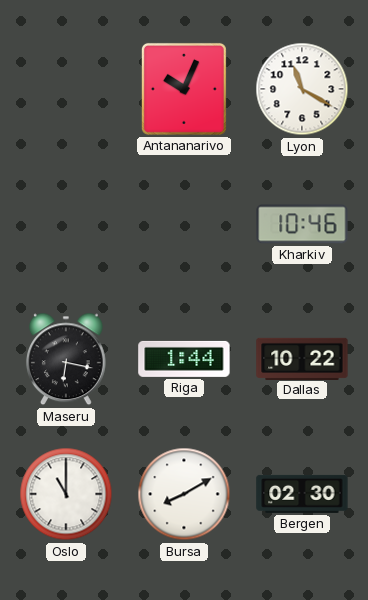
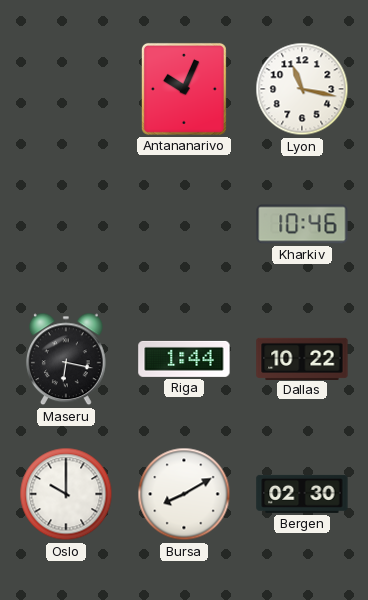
Lyon: 11:20 -> 11:17
Oslo: 11:00 -> 10:00
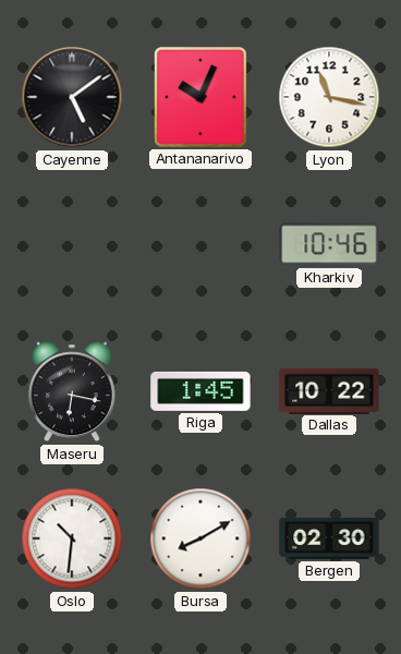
Cayenne: none -> 5:09
Riga: 1:44 -> 1:45
Oslo: 10:00 -> 10:31
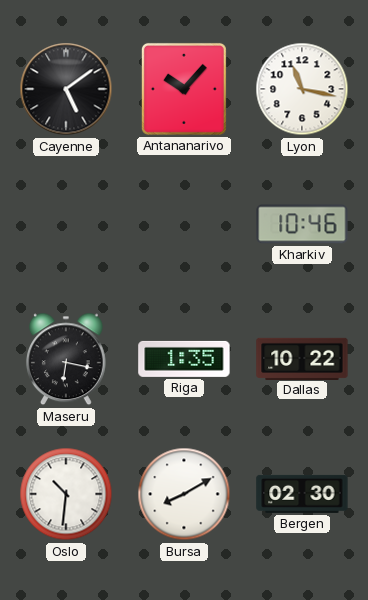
Antananarivo: 10:04 -> 10:07
Riga: 1:45 -> 1:35
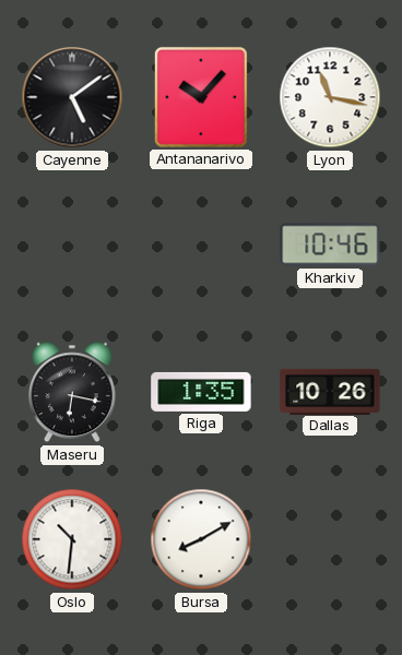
Dallas: 10:22 -> 10:26
Bergen: 02:30 -> none
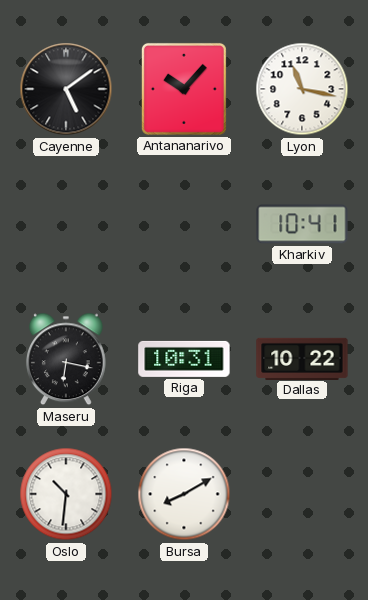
Kharkiv: 10:46 -> 10:41
Riga: 1:35 -> 10:31
Dallas: 10:26 -> 10:22
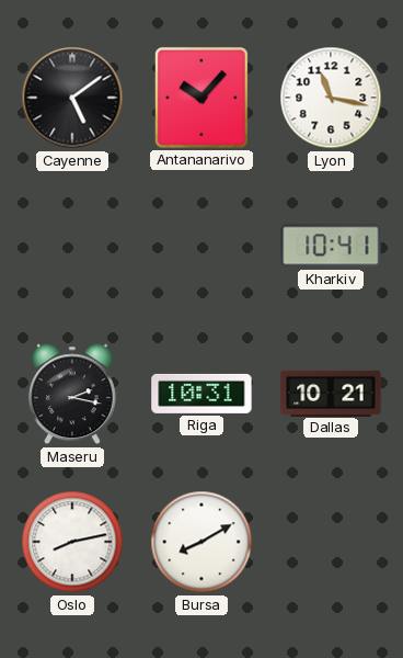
Maseru: 6:17 -> 2:17
Dallas: 10:22 -> 10:21
Oslo: 10:31 -> 8:13
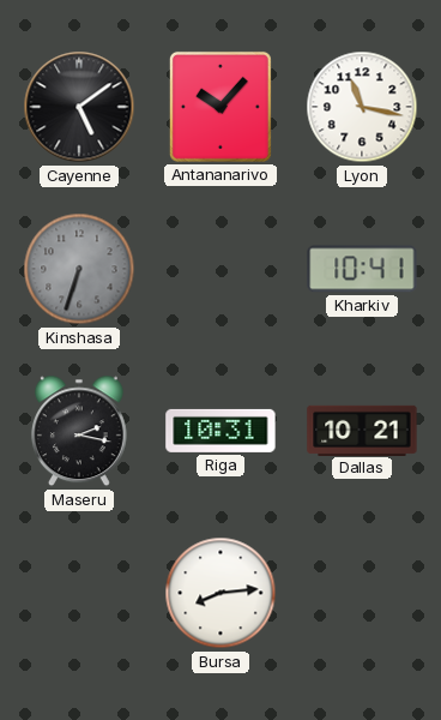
Kinshasa: none -> 6:33
Oslo: 8:13 -> none
Bursa: 8:10 -> 8:14
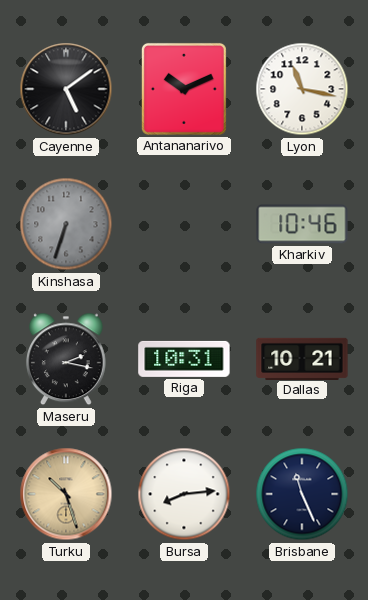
Antananarivo: 10:07 -> 10:11
Kharkiv: 10:41 -> 10:46
Turku: none -> 10:27
Brisbane: none -> 11:26
